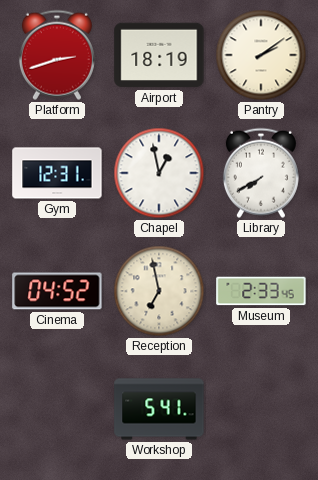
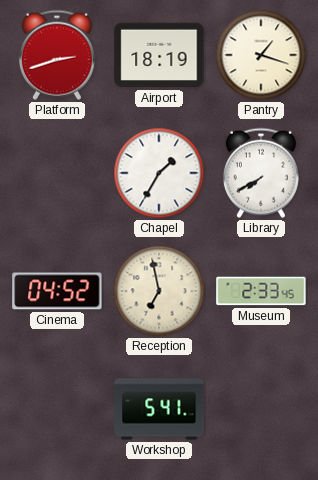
Pantry: 2:09 -> 1:18
Gym: 12:31 -> none
Chapel: 12:58 -> 1:35
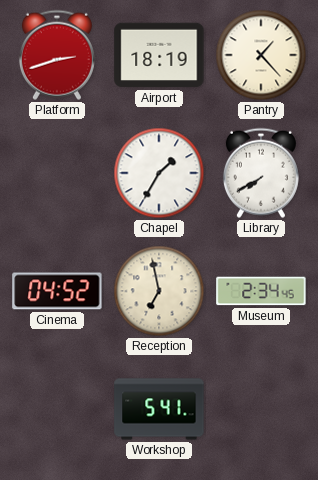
Pantry: 1:18 -> 1:23
Museum: 2:33 -> 2:34
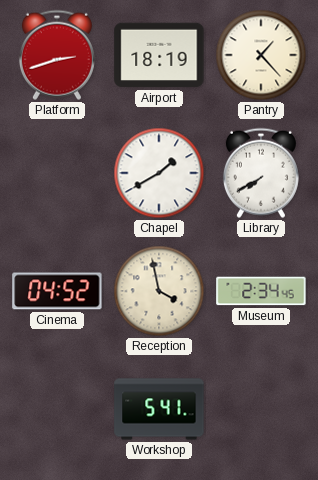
Chapel: 1:35 -> 1:40
Reception: 6:58 -> 3:58
